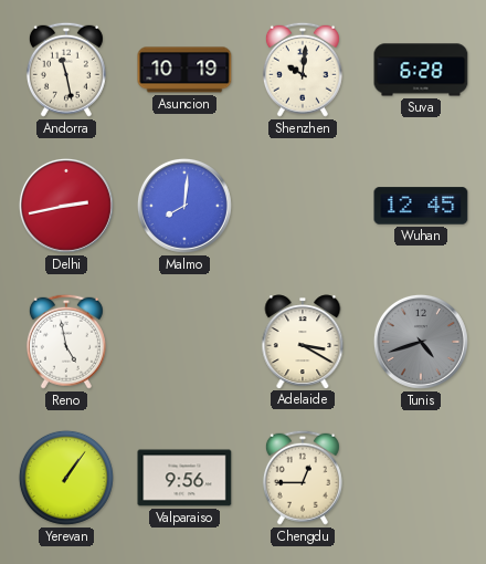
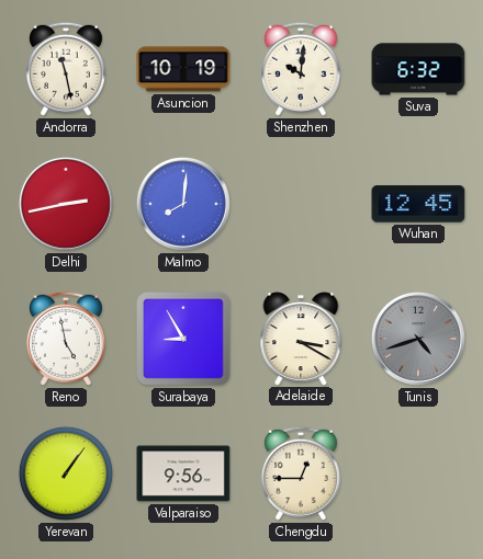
Suva: 6:28 -> 6:32
Surabaya: none -> 8:55
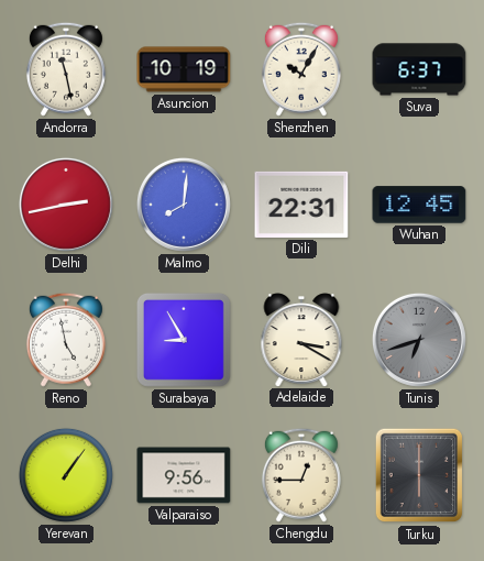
Shenzhen: 10:01 -> 10:05
Suva: 6:32 -> 6:37
Dili: none -> 22:31
Tunis: 4:42 -> 6:42
Turku: none -> 6:00
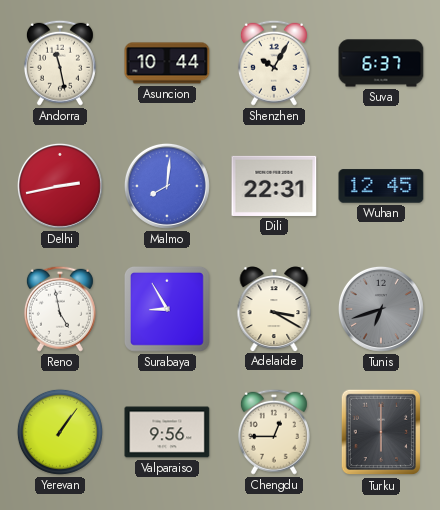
Asuncion: 10:19 -> 10:44
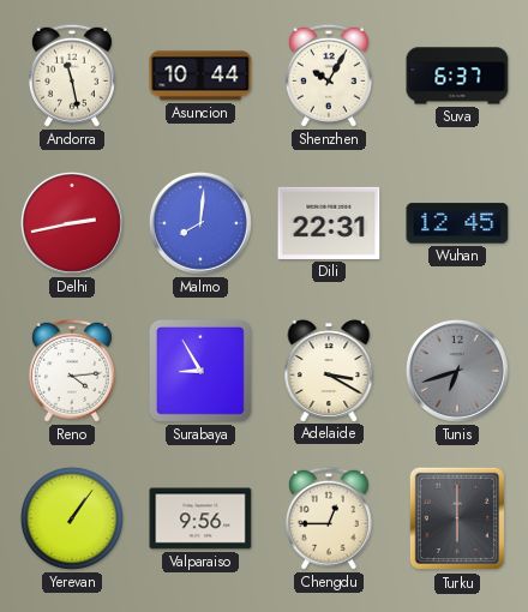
Reno: 4:58 -> 4:14
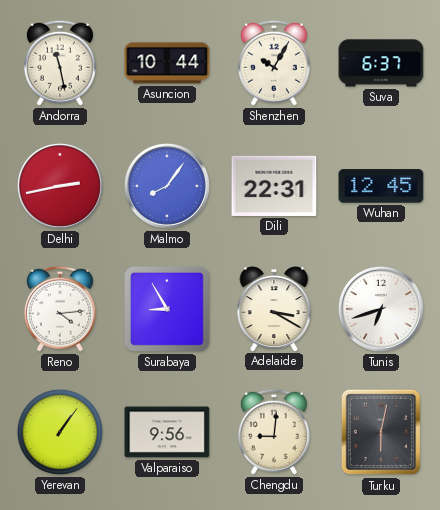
Malmo: 8:01 -> 8:06
Tunis dial: grey -> white
Chengdu: 12:45 -> 9:01
Turku: 6:00 -> 6:02
